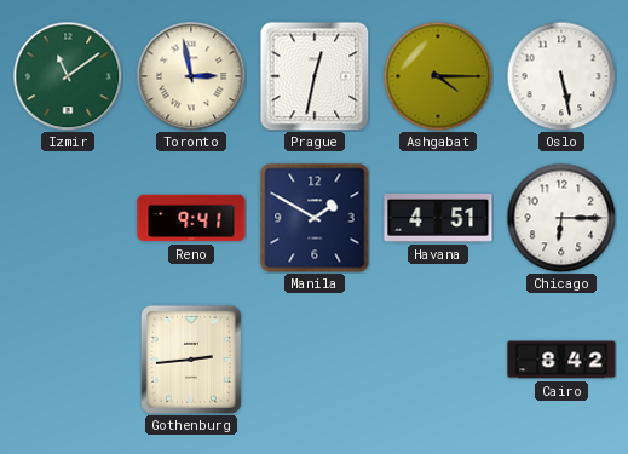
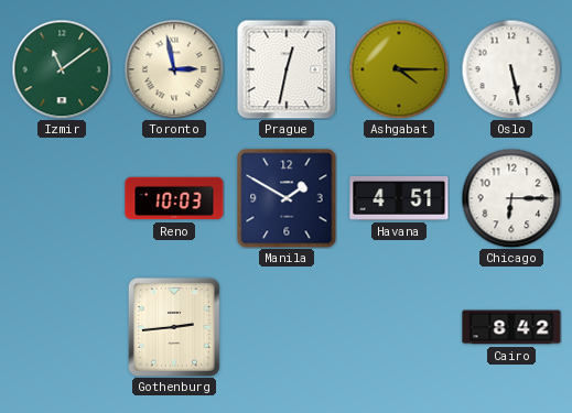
Reno: 9:41 -> 10:03
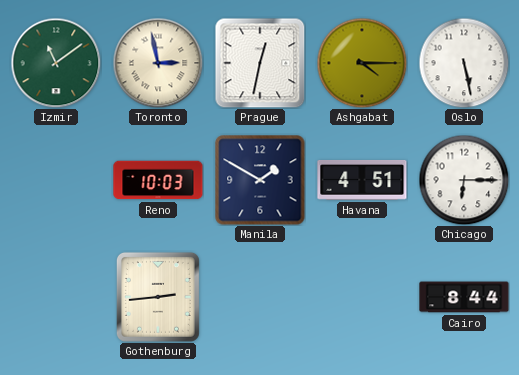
Cairo: 8:42 -> 8:44
